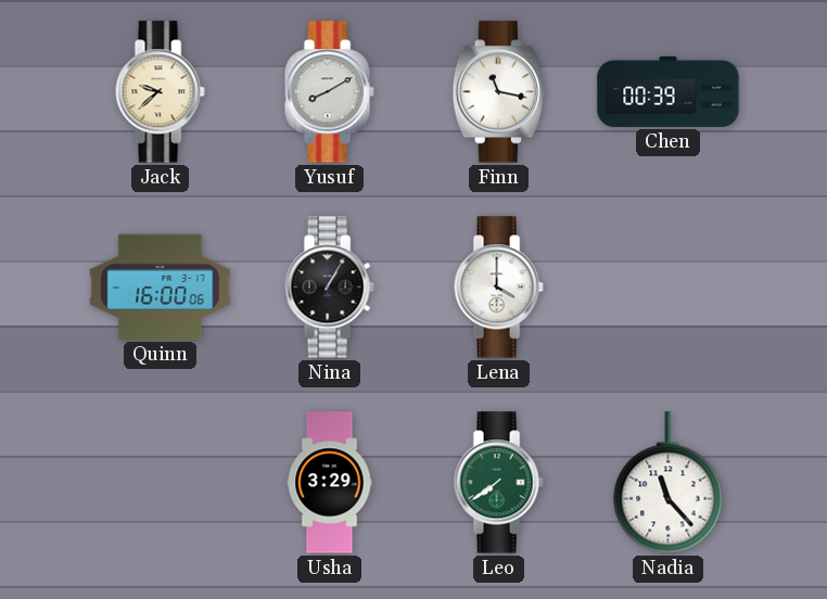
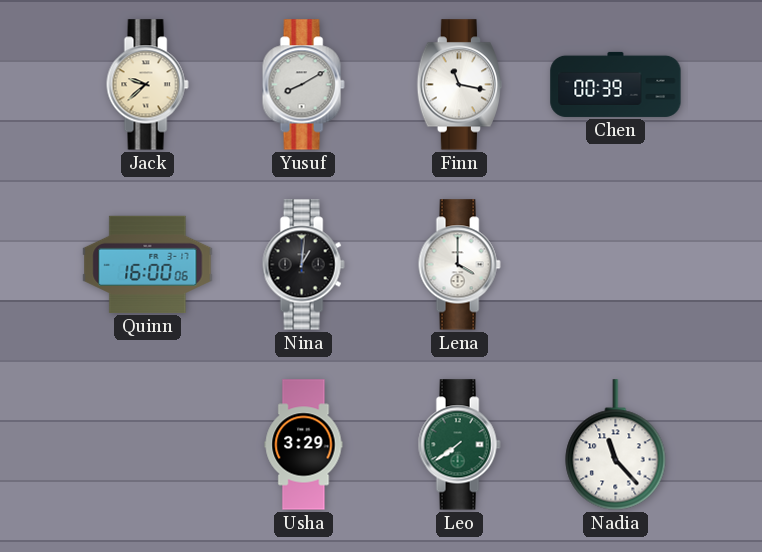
Nina: 1:05 -> 1:01
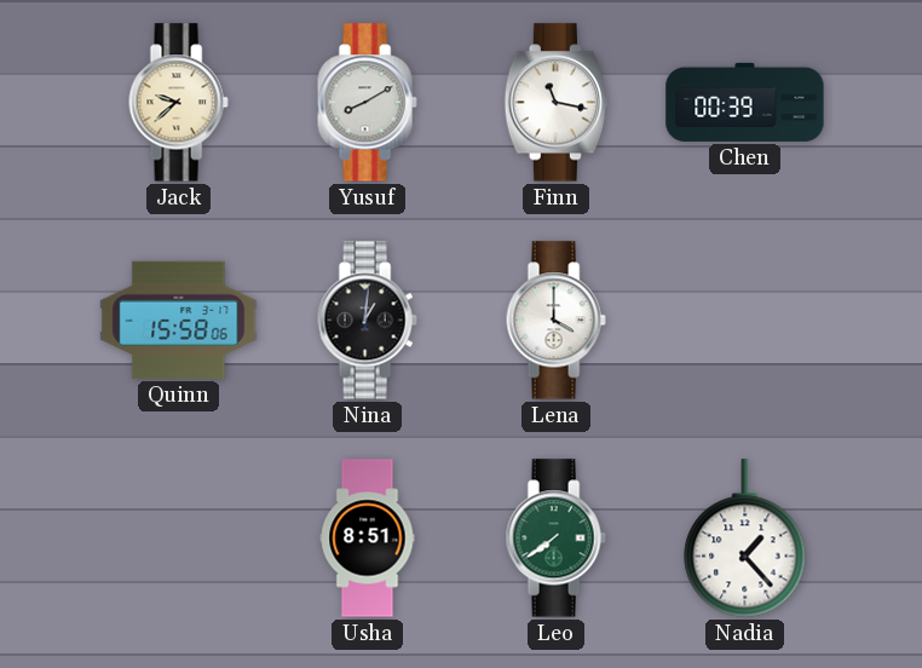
Quinn: 16:00 -> 15:58
Usha: 3:29 -> 8:51
Nadia: 11:23 -> 1:23
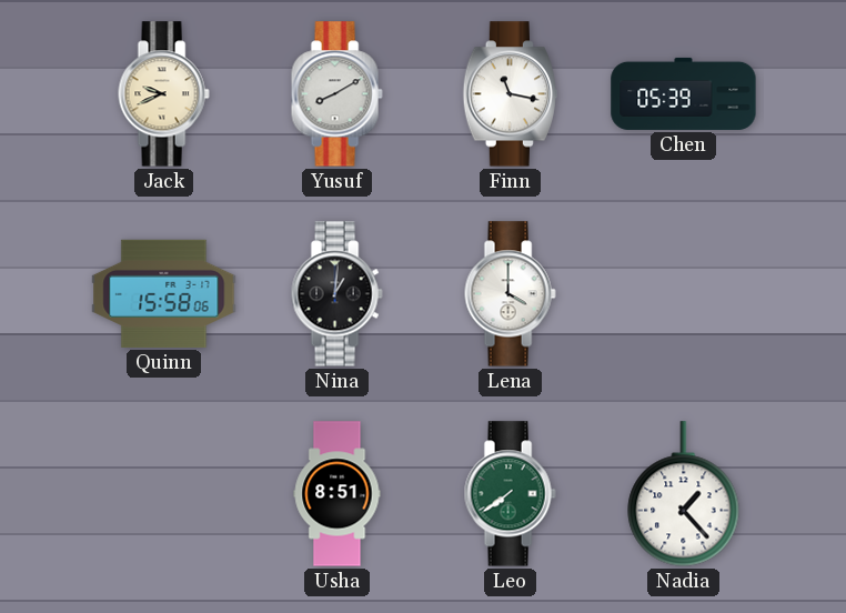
Jack: 9:38 -> 9:41
Chen: 00:39 -> 05:39
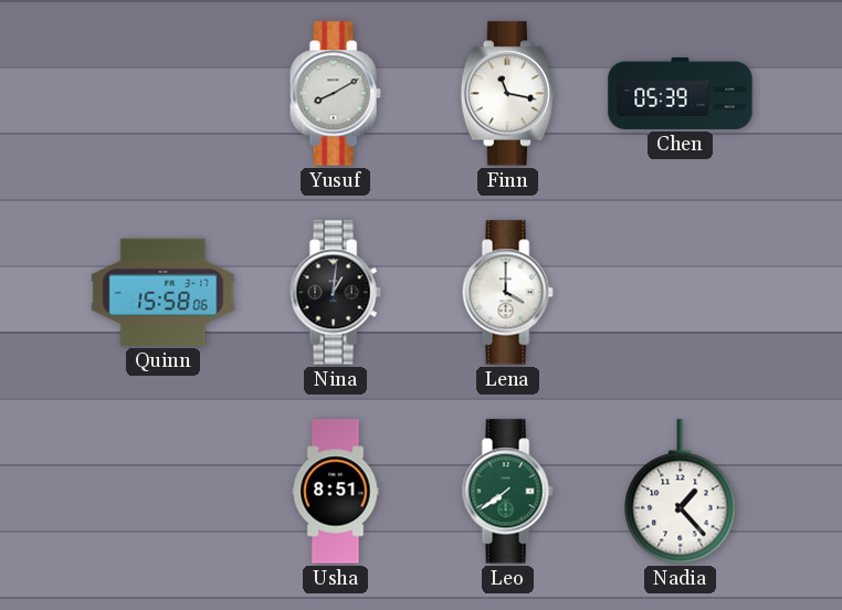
Jack: 9:41 -> none
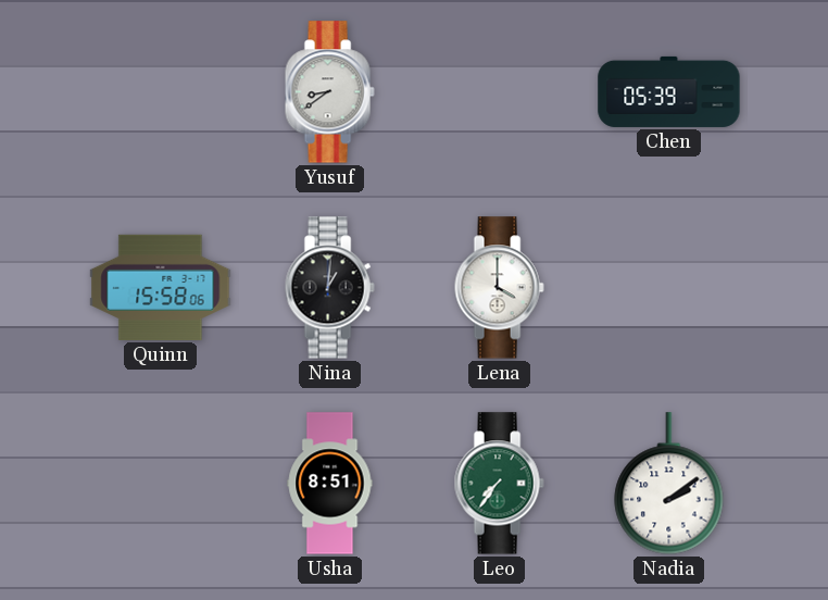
Yusuf: 8:10 -> 8:39
Finn: 11:17 -> none
Leo: 7:39 -> 7:36
Nadia: 1:23 -> 2:09
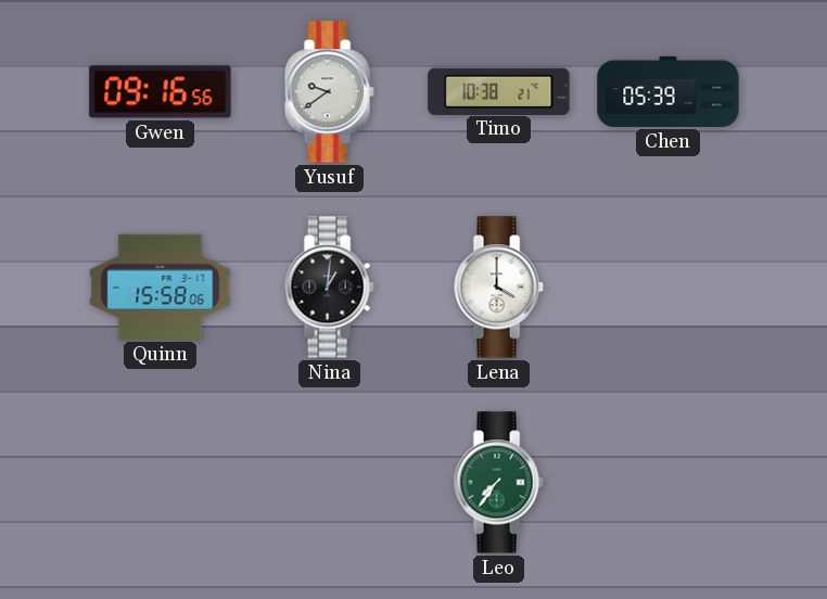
Gwen: none -> 09:16
Yusuf: 8:39 -> 9:39
Timo: none -> 10:38
Usha: 8:51 -> none
Nadia: 2:09 -> none
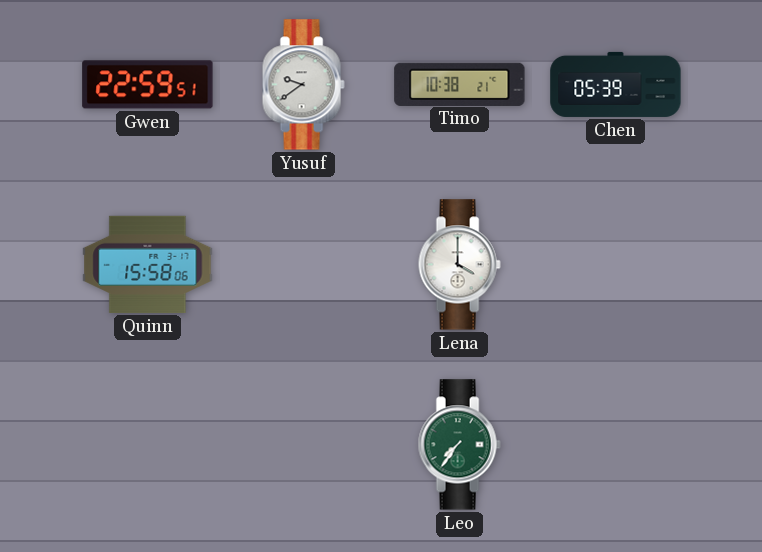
Gwen: 09:16 -> 22:59
Nina: 1:01 -> none
